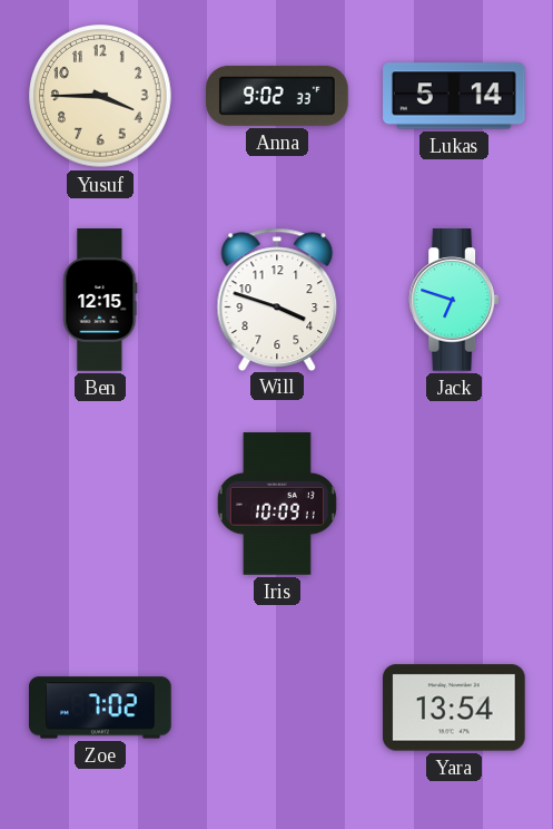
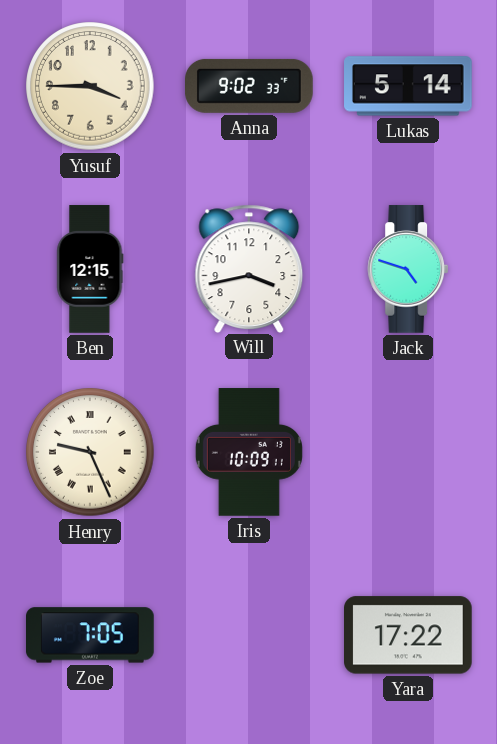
Will: 3:48 -> 3:43
Jack: 6:48 -> 4:48
Henry: none -> 9:26
Zoe: 7:02 -> 7:05
Yara: 13:54 -> 17:22
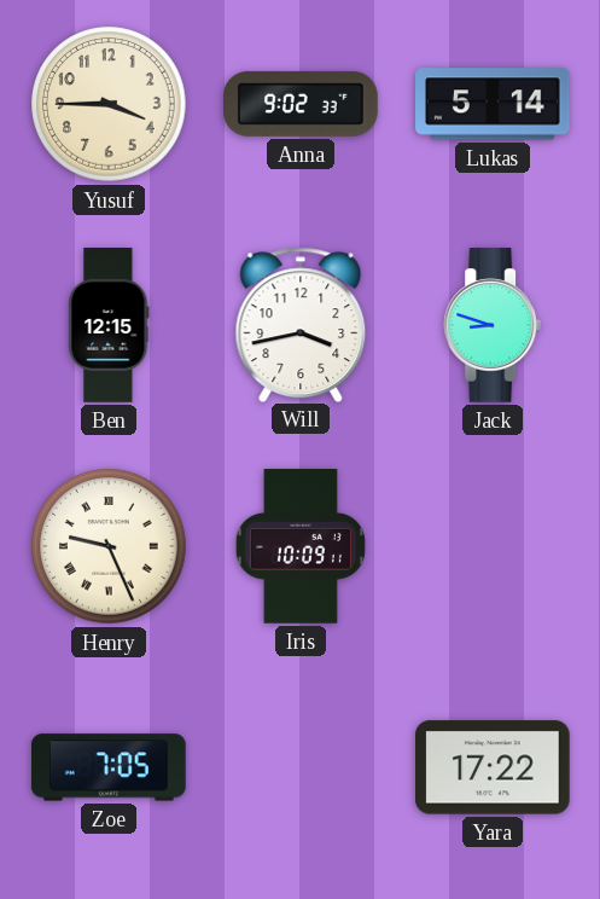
Jack: 4:48 -> 8:48
